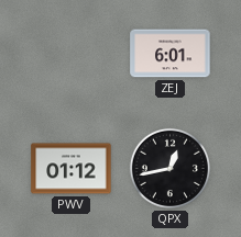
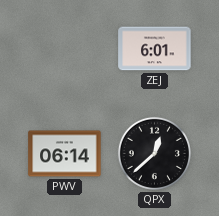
PWV: 01:12 -> 06:14
QPX: 12:43 -> 12:38
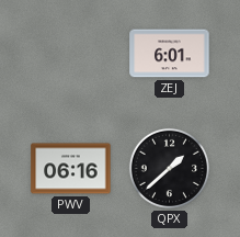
PWV: 06:14 -> 06:16
QPX: 12:38 -> 1:38
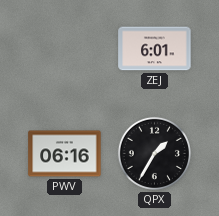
QPX: 1:38 -> 1:35
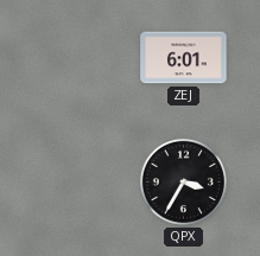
PWV: 06:16 -> none
QPX: 1:35 -> 3:35
